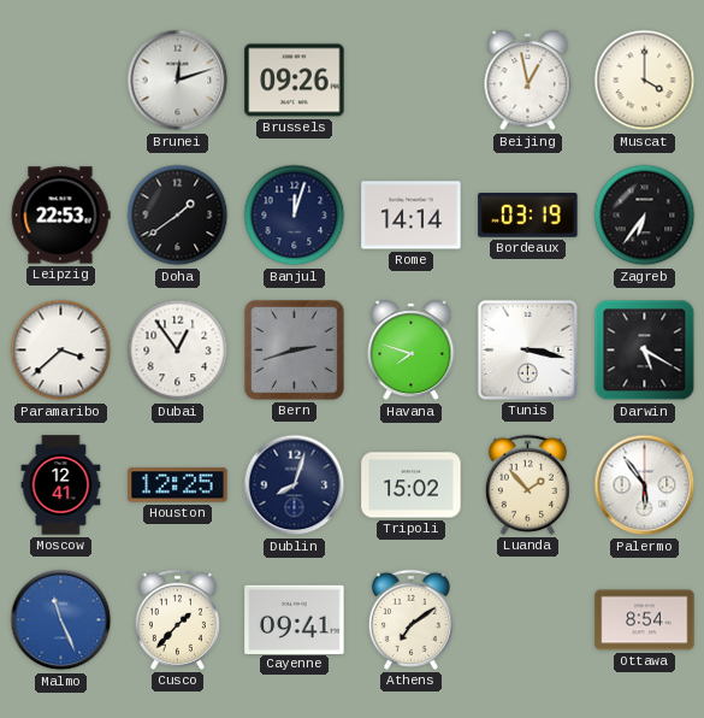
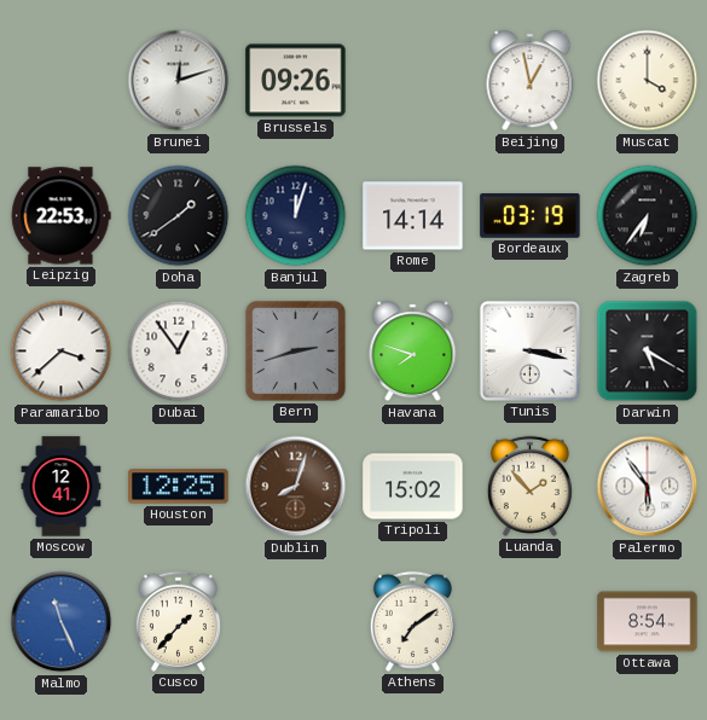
Dublin dial: navy -> brown
Cayenne: 09:41 -> none
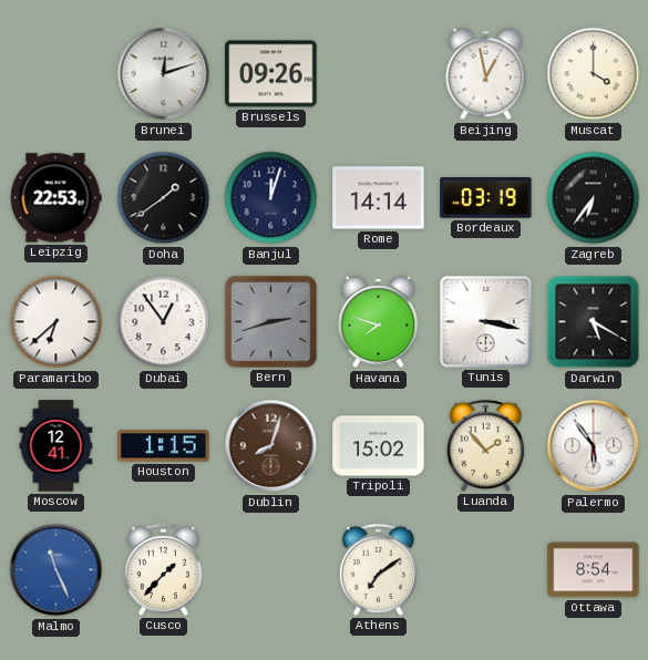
Paramaribo: 3:38 -> 6:38
Houston: 12:25 -> 1:15
